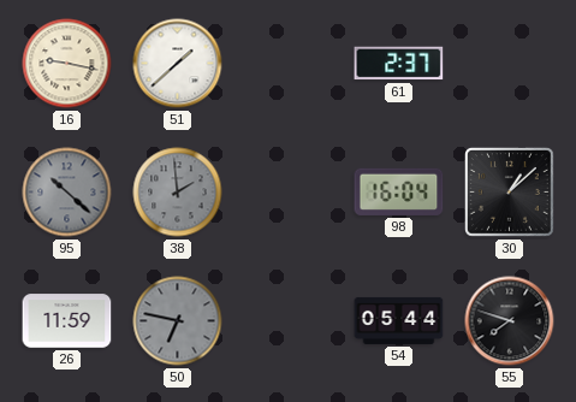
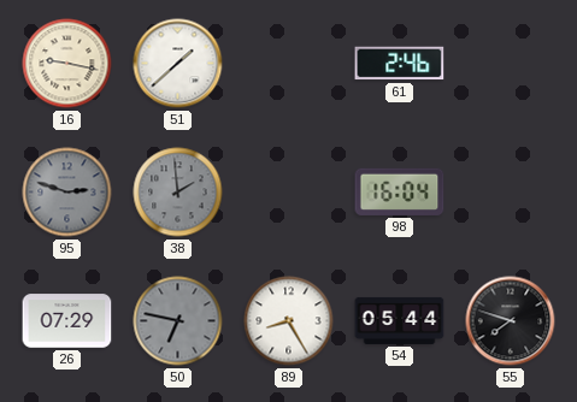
61: 2:37 -> 2:46
95: 10:22 -> 2:48
30: 1:08 -> none
26: 11:59 -> 07:29
89: none -> 8:25
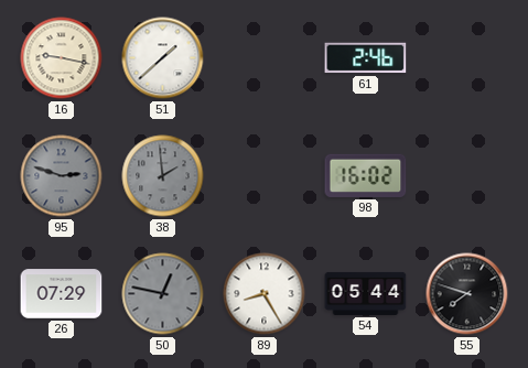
98: 16:04 -> 16:02
50: 6:47 -> 12:47
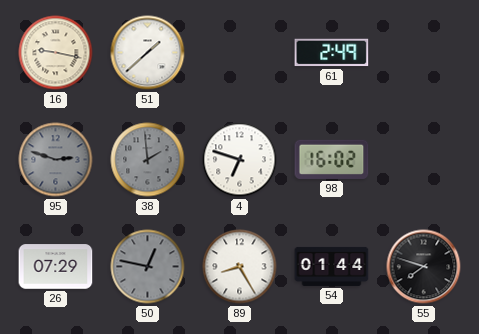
61: 2:46 -> 2:49
4: none -> 6:48
54: 05:44 -> 01:44
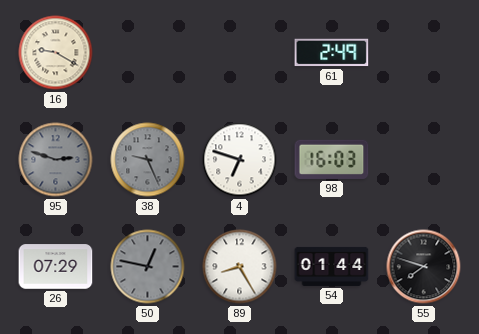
16: 9:17 -> 9:20
51: 1:38 -> none
38: 1:59 -> 9:26
98: 16:02 -> 16:03
